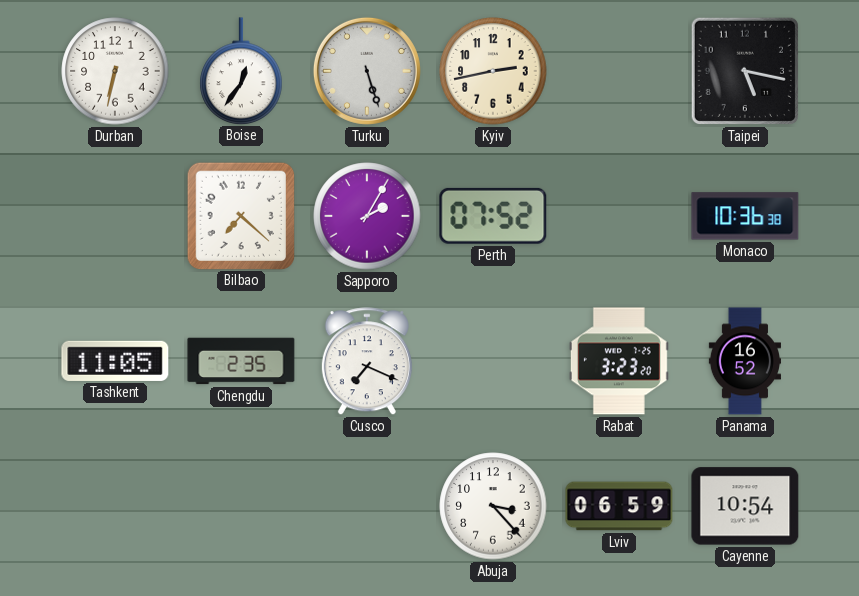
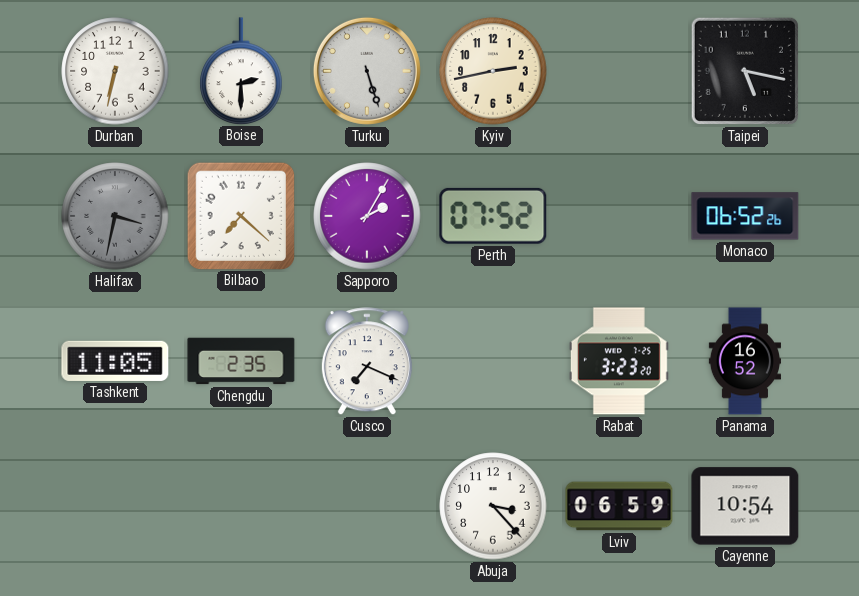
Boise: 12:36 -> 2:30
Halifax: none -> 3:32
Monaco: 10:36 -> 06:52
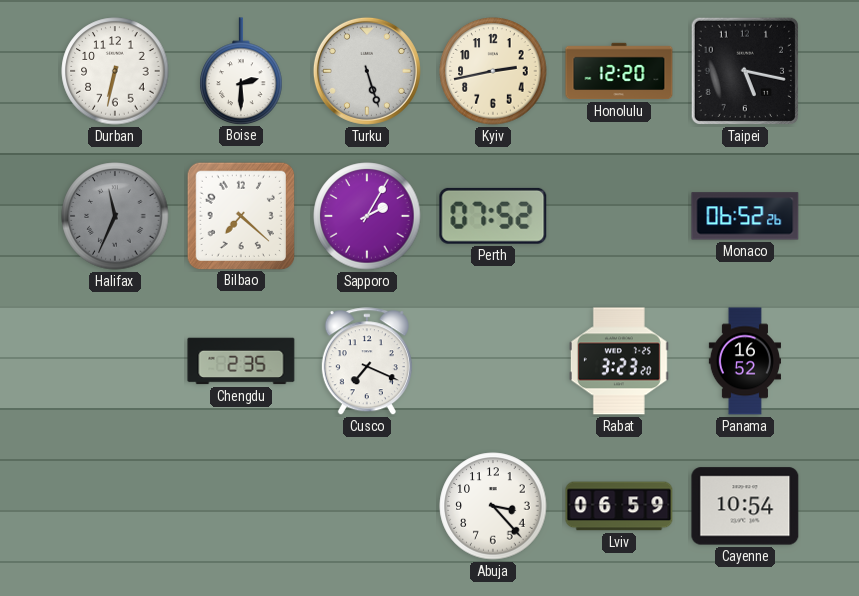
Honolulu: none -> 12:20
Halifax: 3:32 -> 11:34
Tashkent: 11:05 -> none
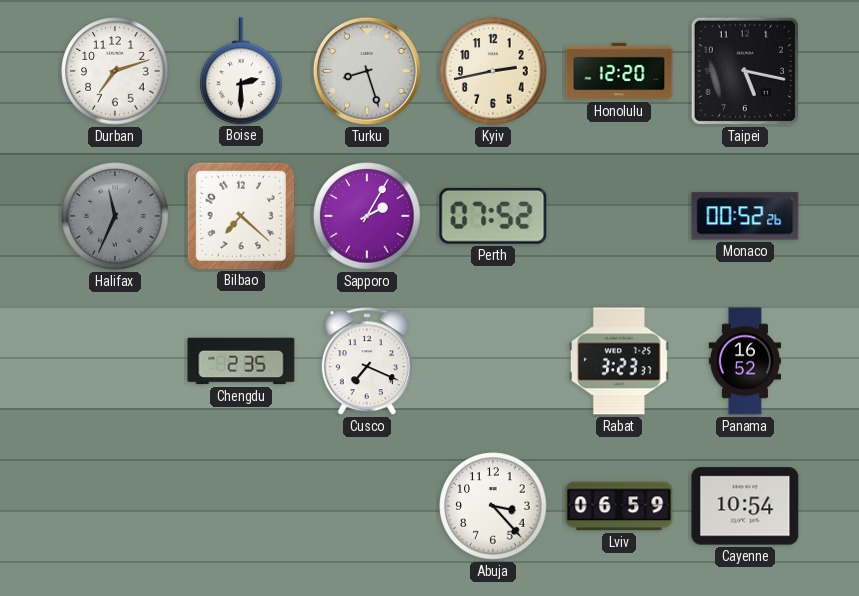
Durban: 6:32 -> 7:12
Turku: 5:27 -> 8:27
Monaco: 06:52 -> 00:52
Rabat: 3:23:20 -> 3:23:37
